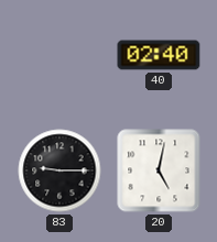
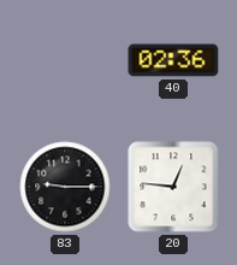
40: 02:40 -> 02:36
20: 5:02 -> 12:46
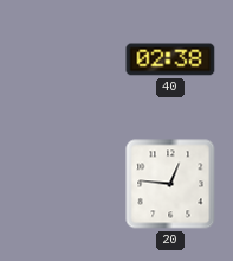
40: 02:36 -> 02:38
83: 9:15 -> none
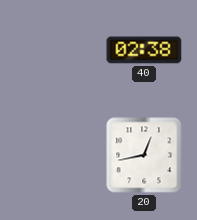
20: 12:46 -> 12:43
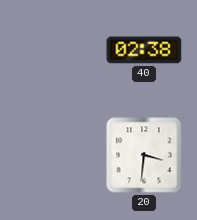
20: 12:43 -> 3:31
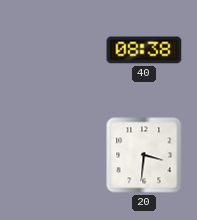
40: 02:38 -> 08:38
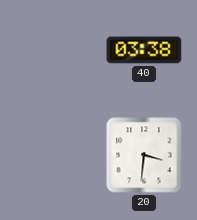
40: 08:38 -> 03:38
